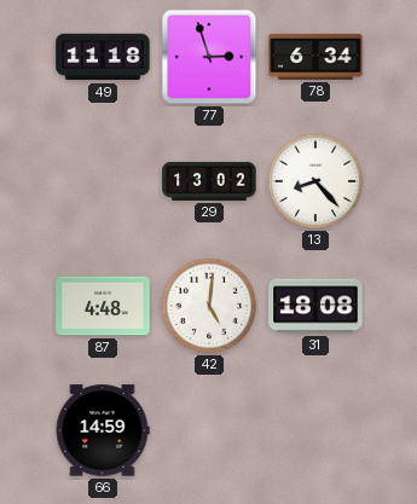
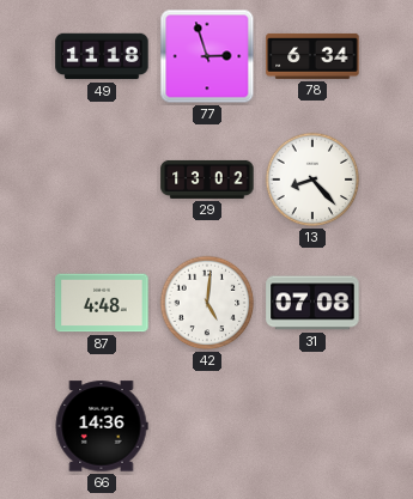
31: 18:08 -> 07:08
66: 14:59 -> 14:36
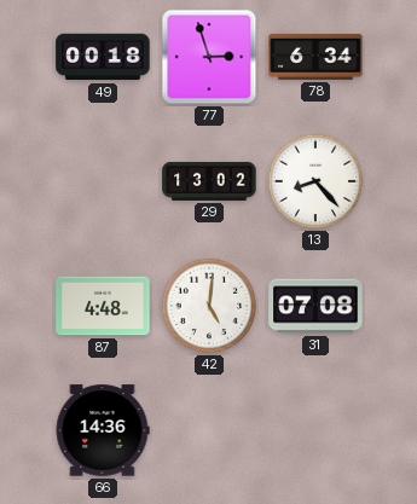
49: 11:18 -> 00:18
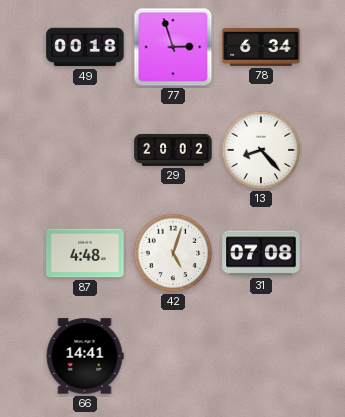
29: 13:02 -> 20:02
42: 5:01 -> 5:03
66: 14:36 -> 14:41
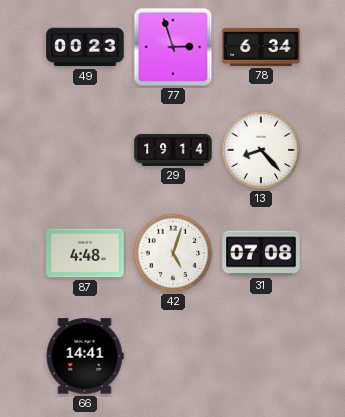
49: 00:18 -> 00:23
29: 20:02 -> 19:14
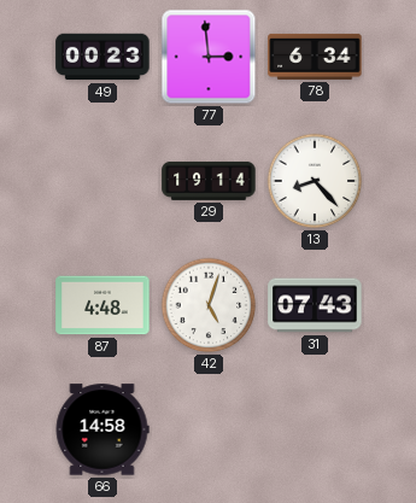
77: 2:57 -> 2:59
31: 07:08 -> 07:43
66: 14:41 -> 14:58
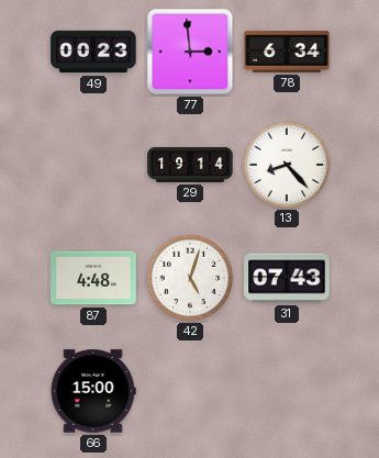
66: 14:58 -> 15:00
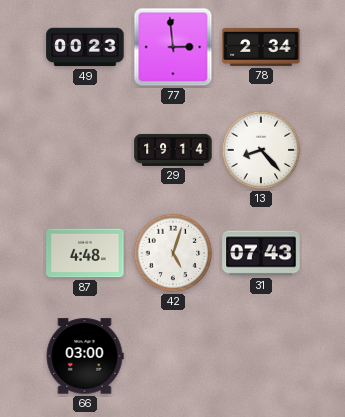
78: 6:34 -> 2:34
66: 15:00 -> 03:00
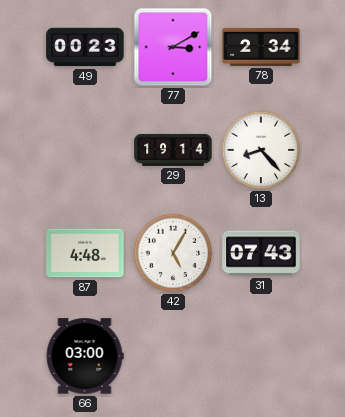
77: 2:59 -> 3:10
42: 5:03 -> 5:05
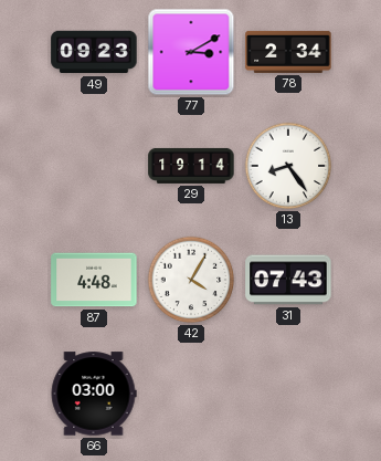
49: 00:23 -> 09:23
13: 8:23 -> 8:24
42: 5:05 -> 4:05
